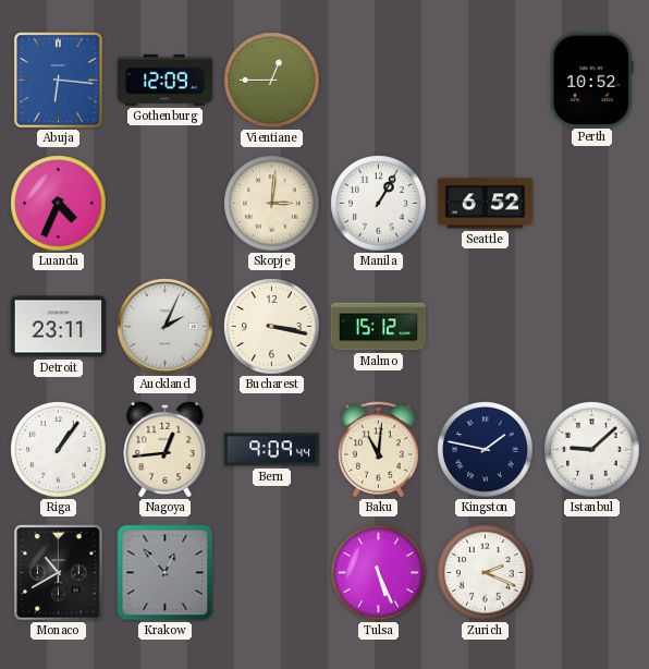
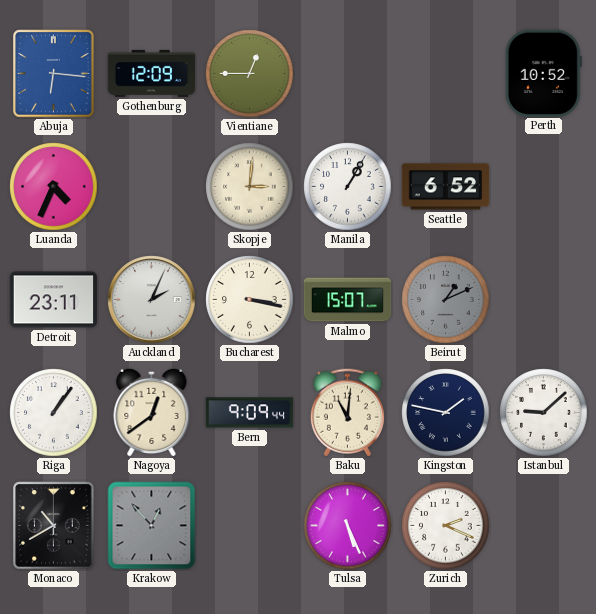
Malmo: 15:12 -> 15:07
Beirut: none -> 1:11
Nagoya: 12:44 -> 12:39
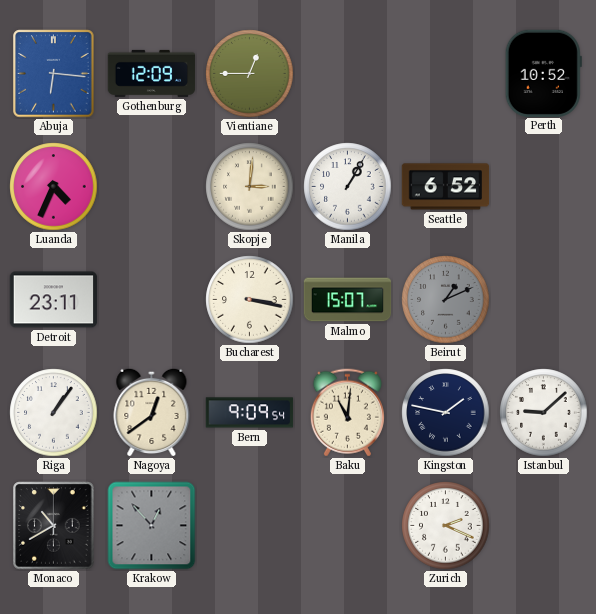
Auckland: 2:04 -> none
Bern: 9:09:44 -> 9:09:54
Tulsa: 5:26 -> none
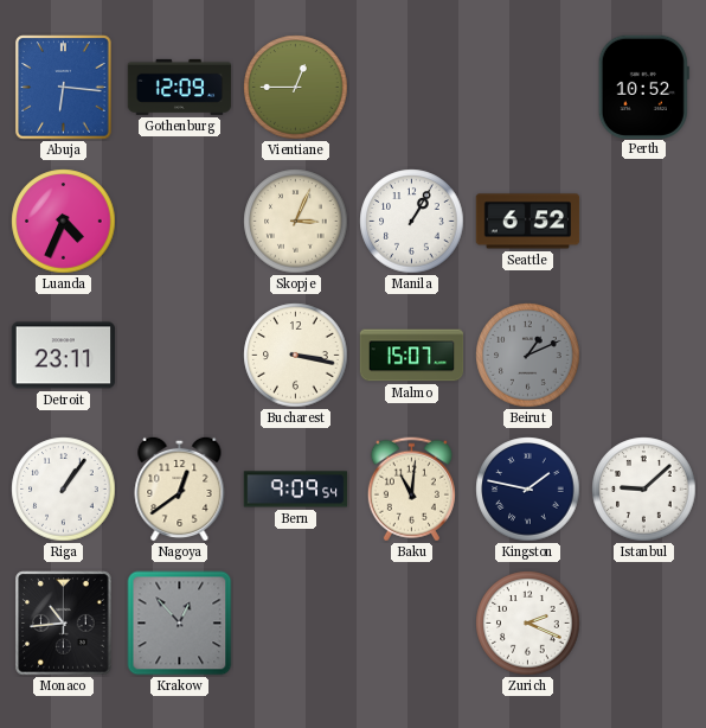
Skopje: 3:01 -> 3:04
Monaco: 10:40 -> 10:44
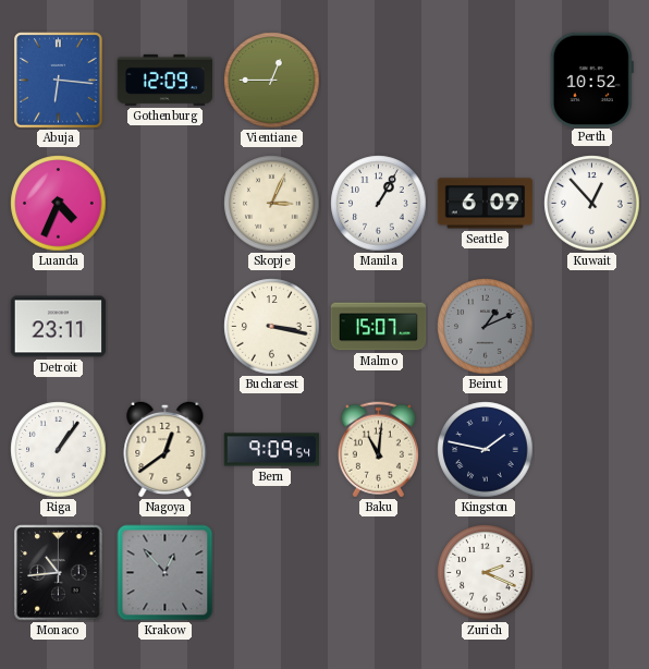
Seattle: 6:52 -> 6:09
Kuwait: none -> 12:53
Istanbul: 9:08 -> none
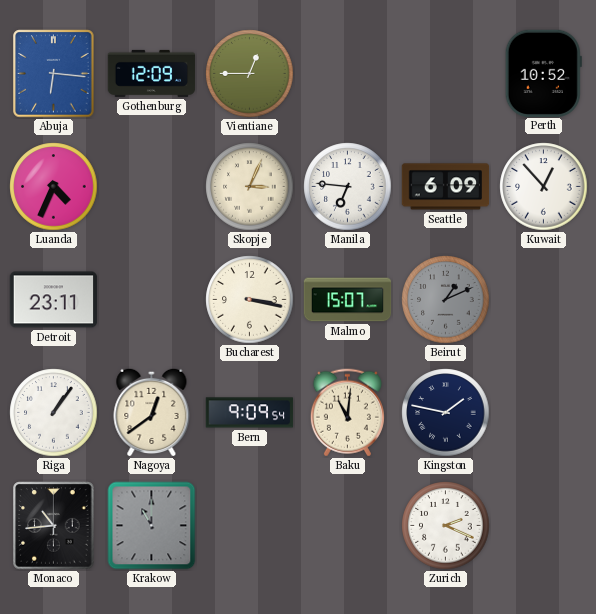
Manila: 1:05 -> 6:46
Krakow: 12:53 -> 11:00
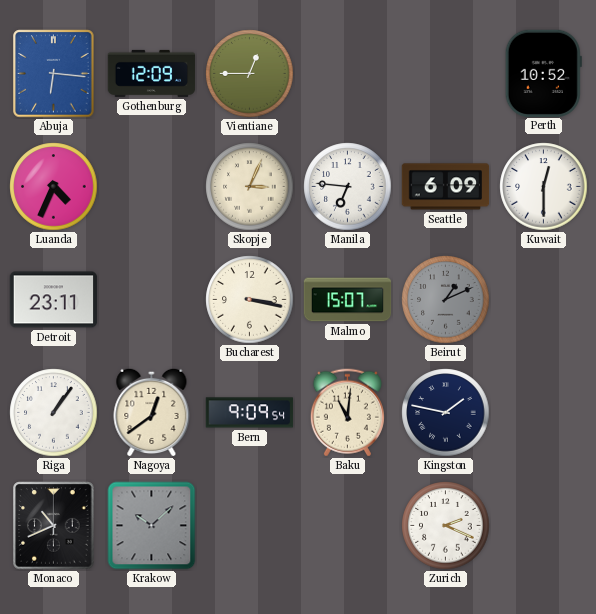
Kuwait: 12:53 -> 12:30
Monaco: 10:44 -> 10:41
Krakow: 11:00 -> 10:08
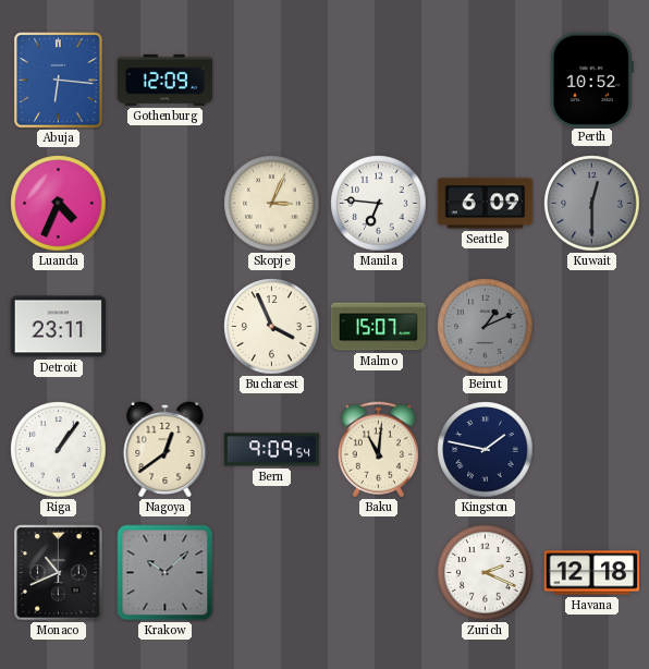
Vientiane: 12:45 -> none
Kuwait dial: white -> grey
Bucharest: 3:17 -> 3:56
Havana: none -> 12:18
